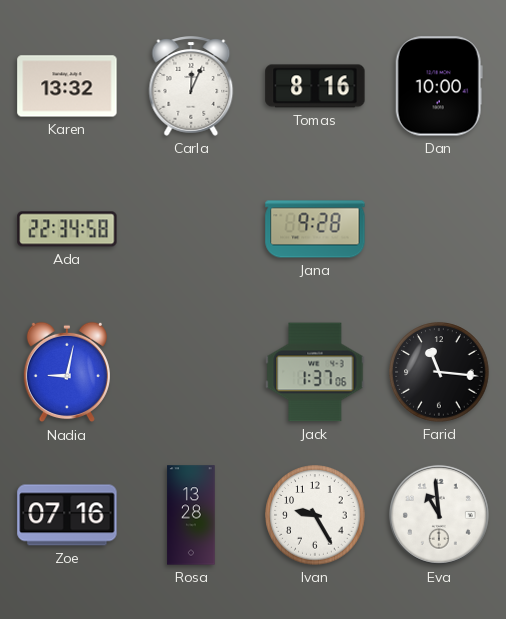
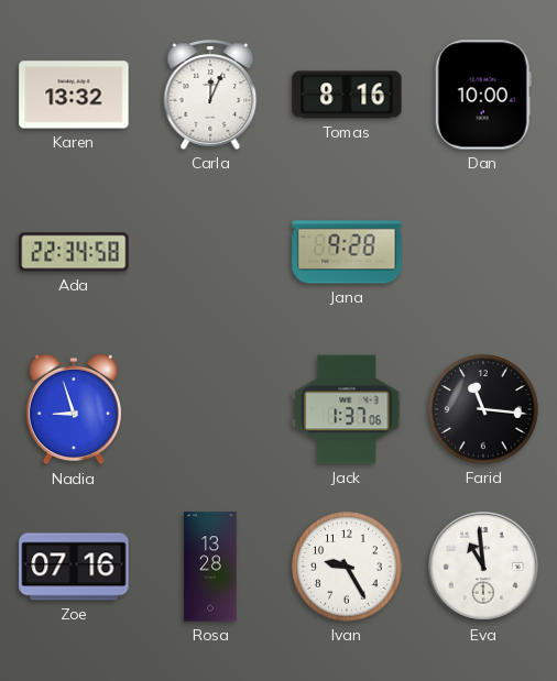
Nadia: 9:02 -> 8:57
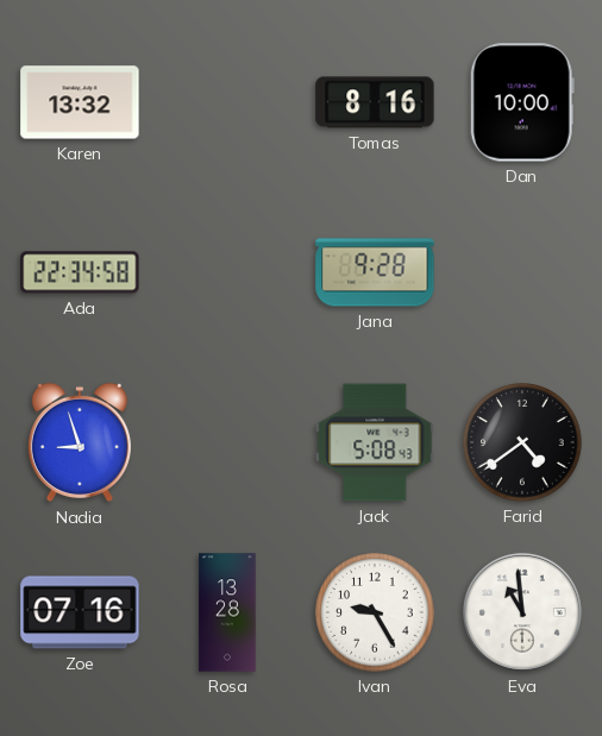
Carla: 12:04 -> none
Jack: 1:37 -> 5:08
Farid: 11:16 -> 4:39
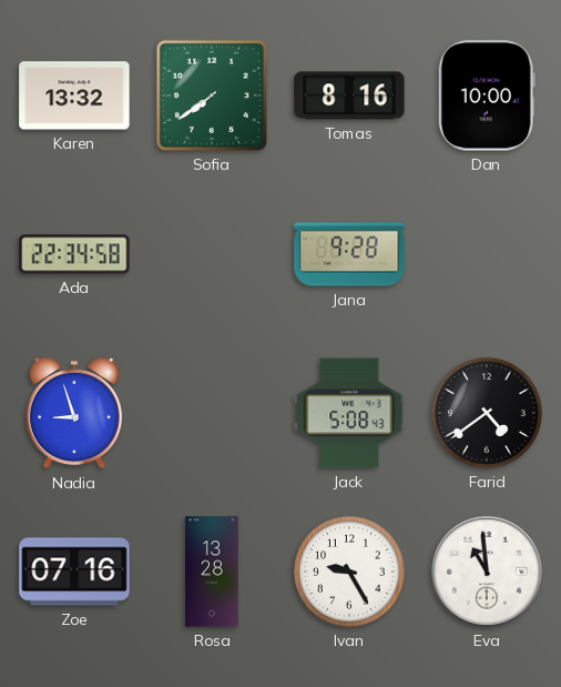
Sofia: none -> 7:39
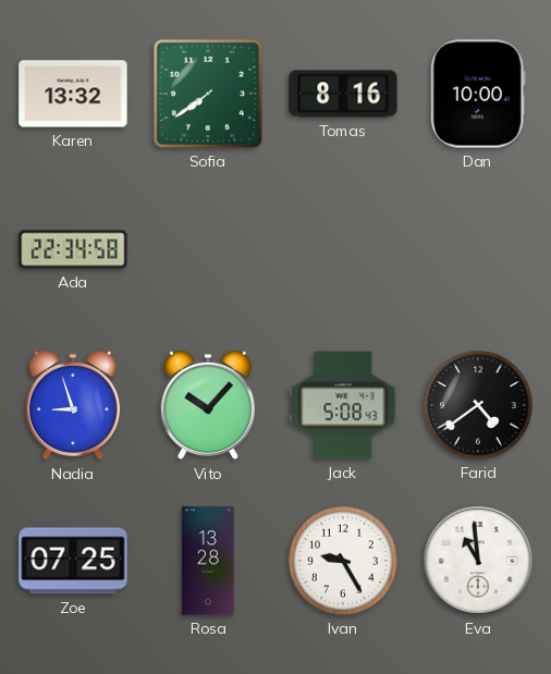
Jana: 9:28 -> none
Vito: none -> 10:07
Zoe: 07:16 -> 07:25
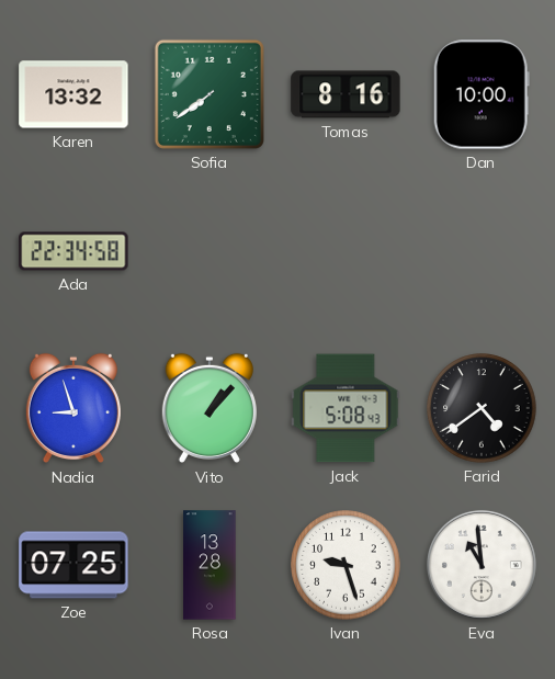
Vito: 10:07 -> 1:07
Ivan: 9:25 -> 9:27
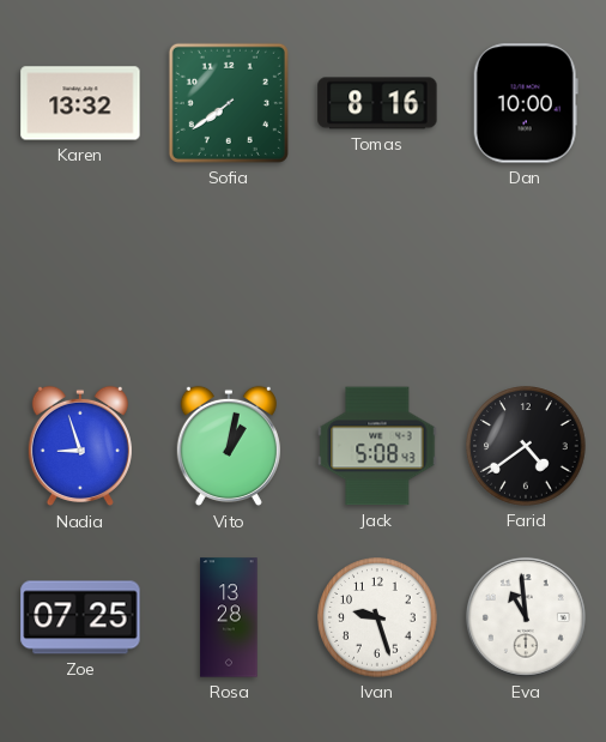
Ada: 22:34 -> none
Vito: 1:07 -> 1:02
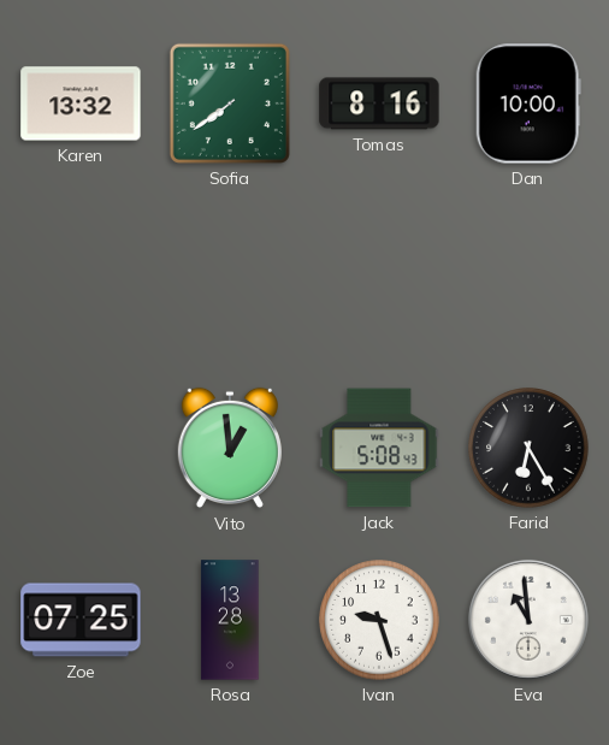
Nadia: 8:57 -> none
Vito: 1:02 -> 12:59
Farid: 4:39 -> 6:25
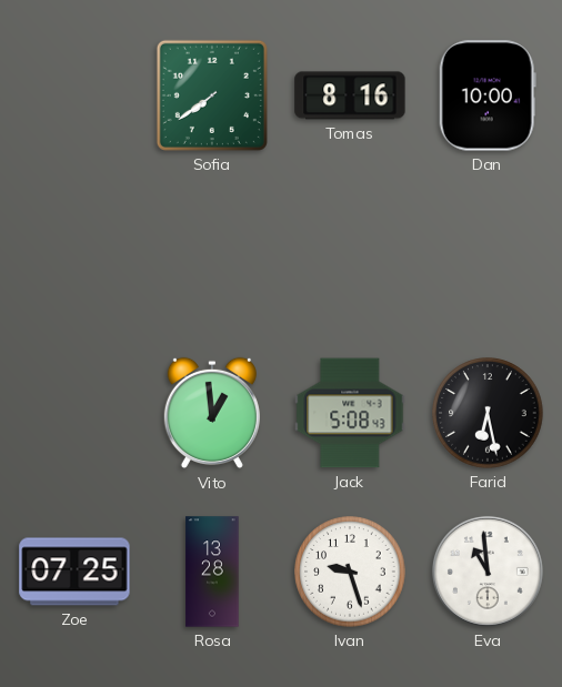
Karen: 13:32 -> none
Farid: 6:25 -> 6:28
